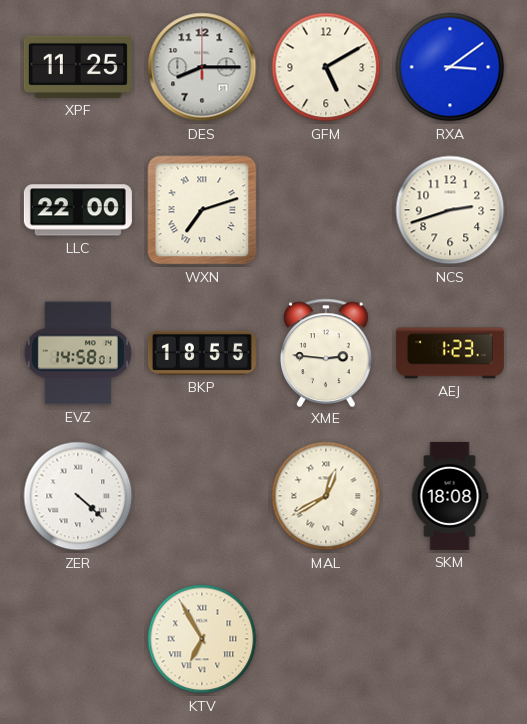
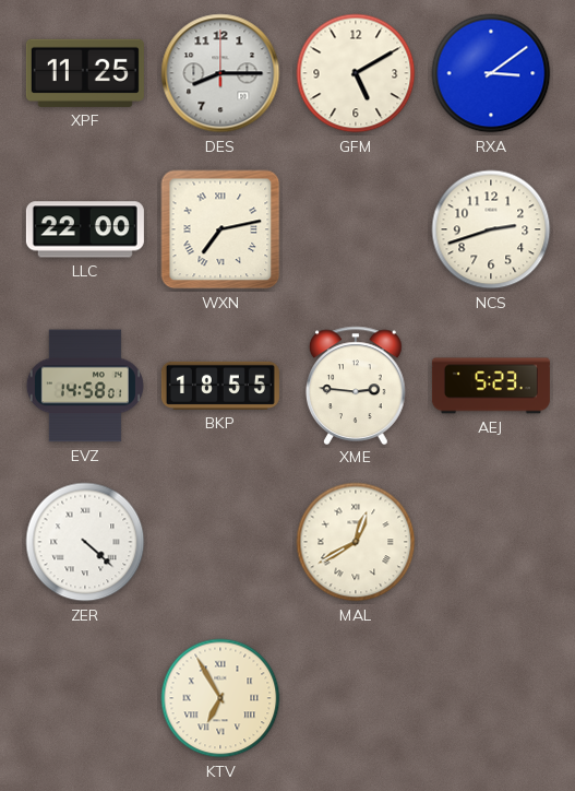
WXN: 7:12 -> 7:13
AEJ: 1:23 -> 5:23
SKM: 18:08 -> none
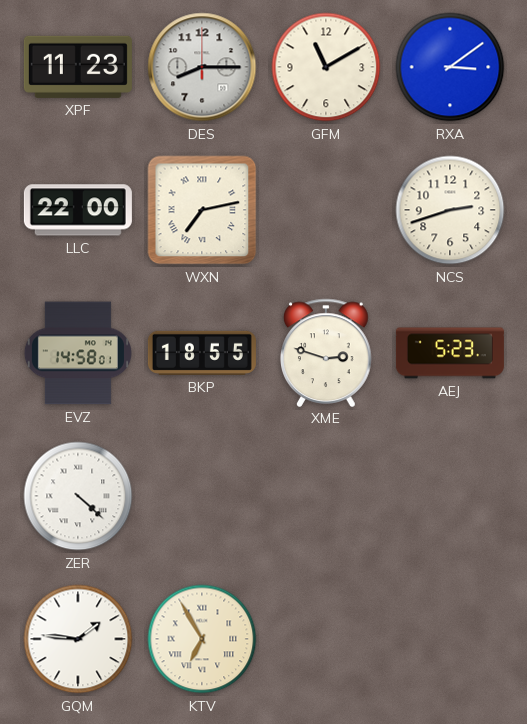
XPF: 11:25 -> 11:23
GFM: 5:10 -> 11:10
XME: 2:46 -> 2:48
MAL: 12:40 -> none
GQM: none -> 1:46
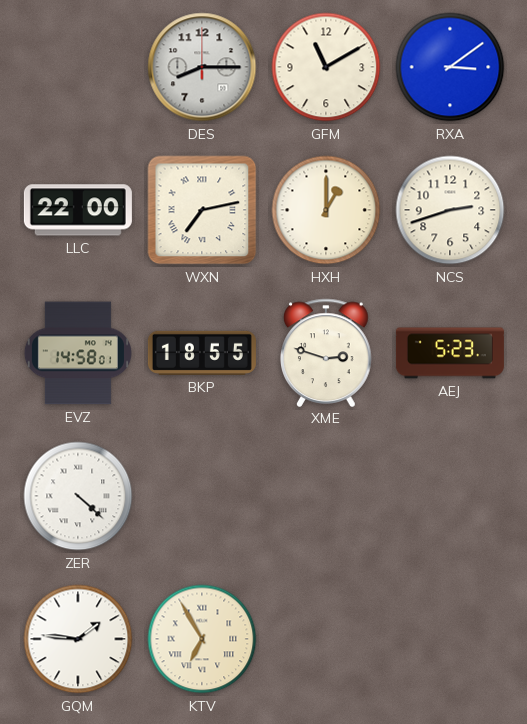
XPF: 11:23 -> none
HXH: none -> 1:00
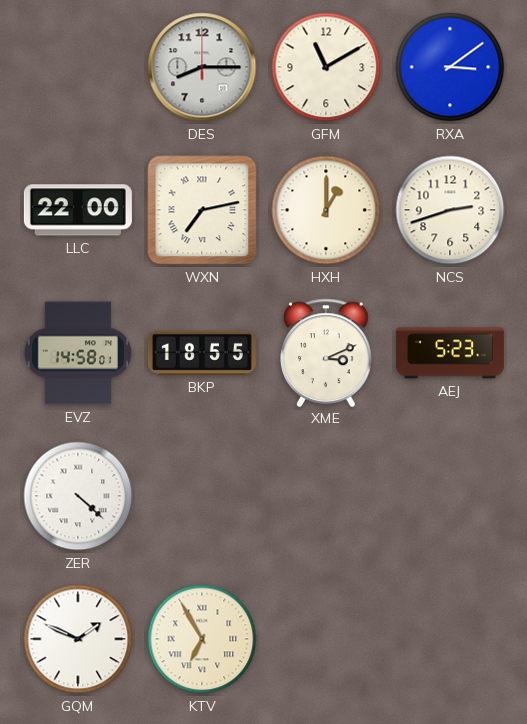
XME: 2:48 -> 3:11
GQM: 1:46 -> 1:49
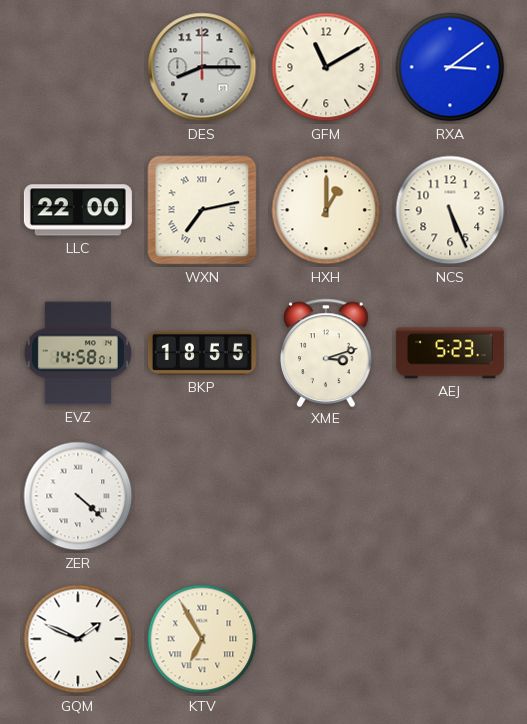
NCS: 2:42 -> 5:26
XME: 3:11 -> 3:12
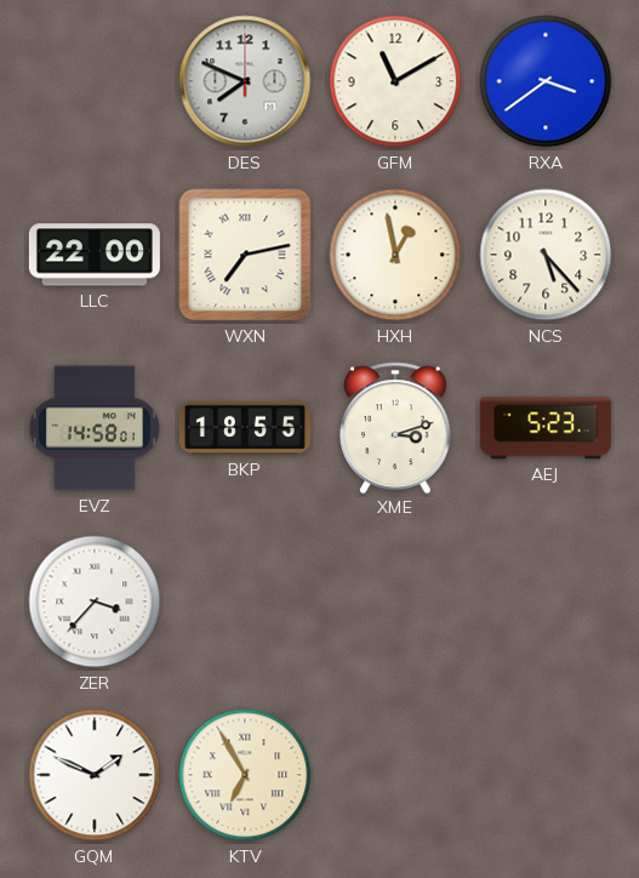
DES: 8:15 -> 7:49
RXA: 3:09 -> 3:39
HXH: 1:00 -> 12:58
NCS: 5:26 -> 5:23
ZER: 4:22 -> 3:37
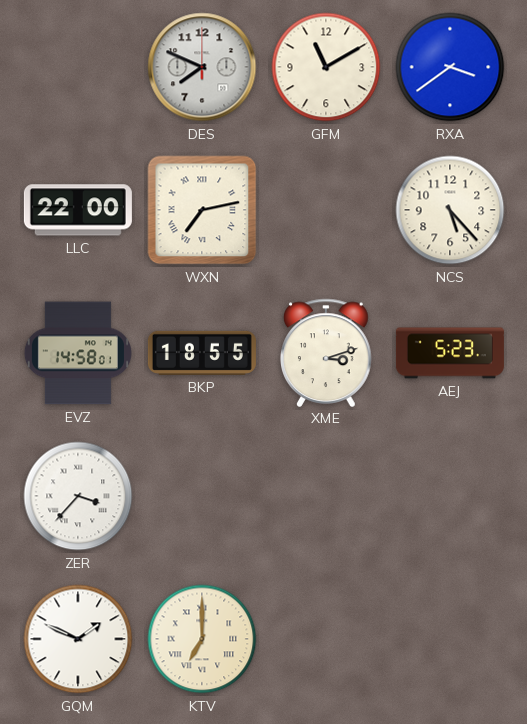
HXH: 12:58 -> none
KTV: 6:55 -> 7:00
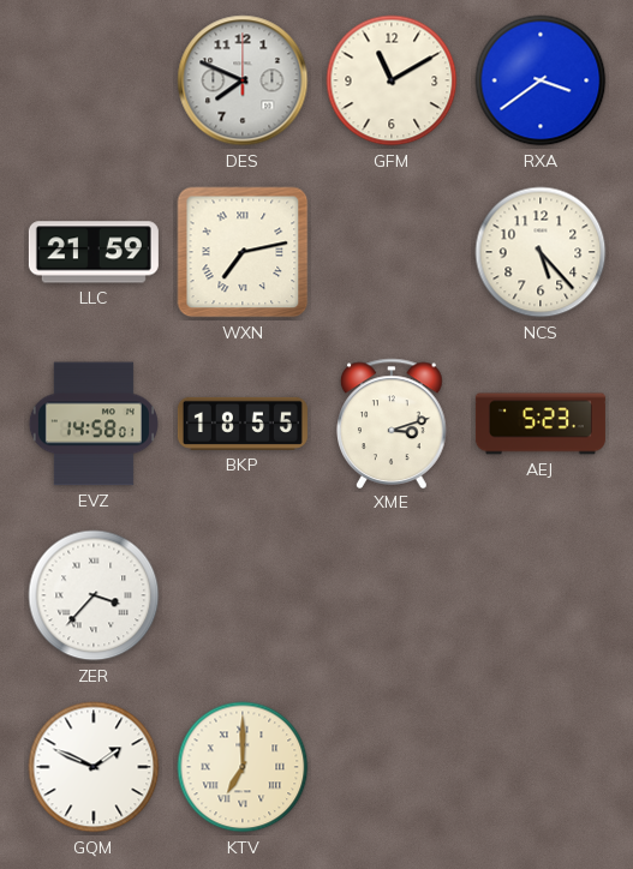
LLC: 22:00 -> 21:59
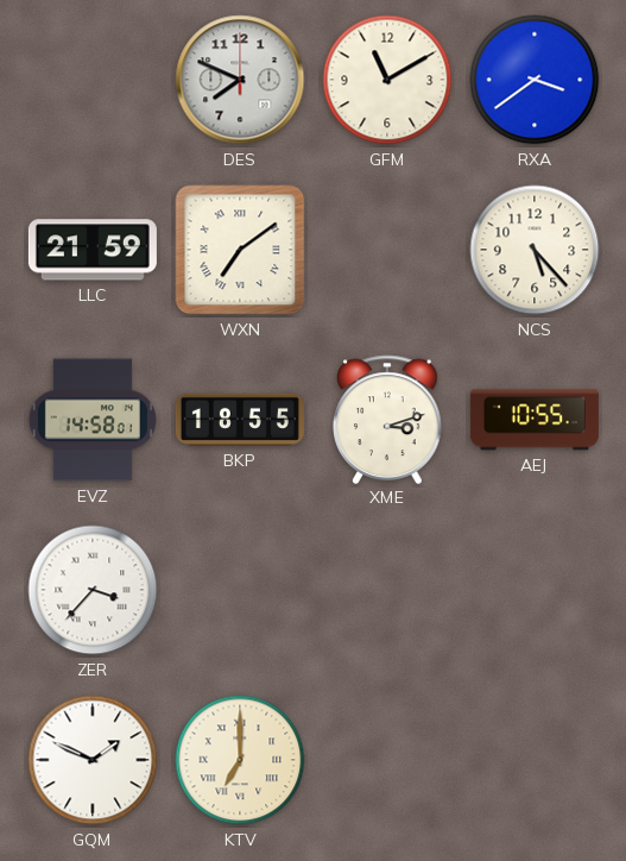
WXN: 7:13 -> 7:09
AEJ: 5:23 -> 10:55
